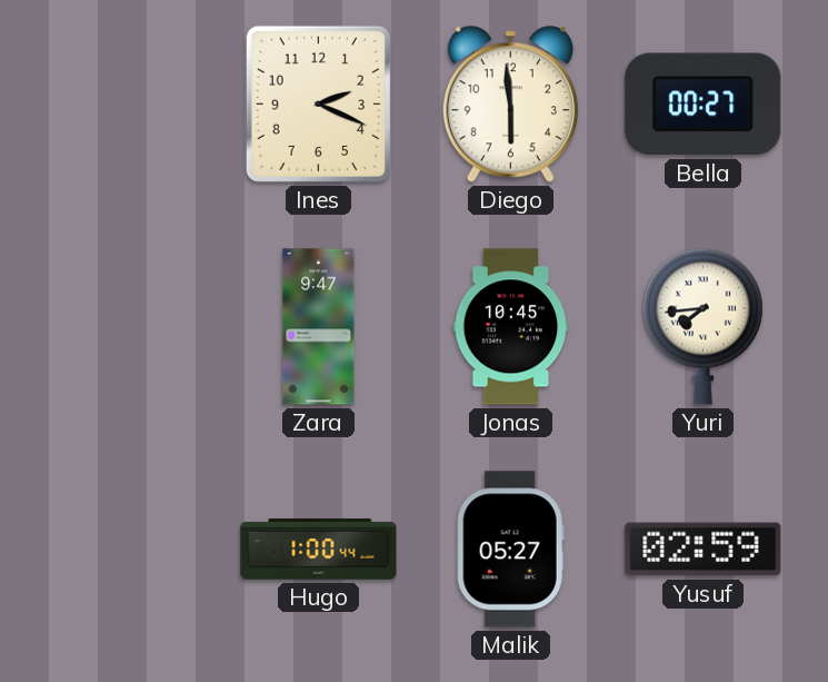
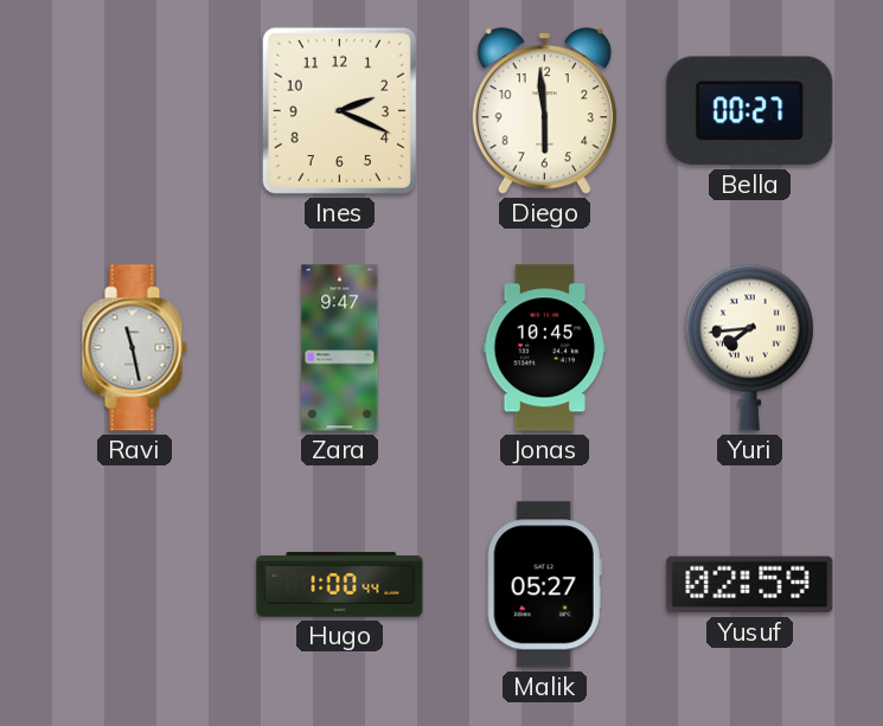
Ravi: none -> 11:28
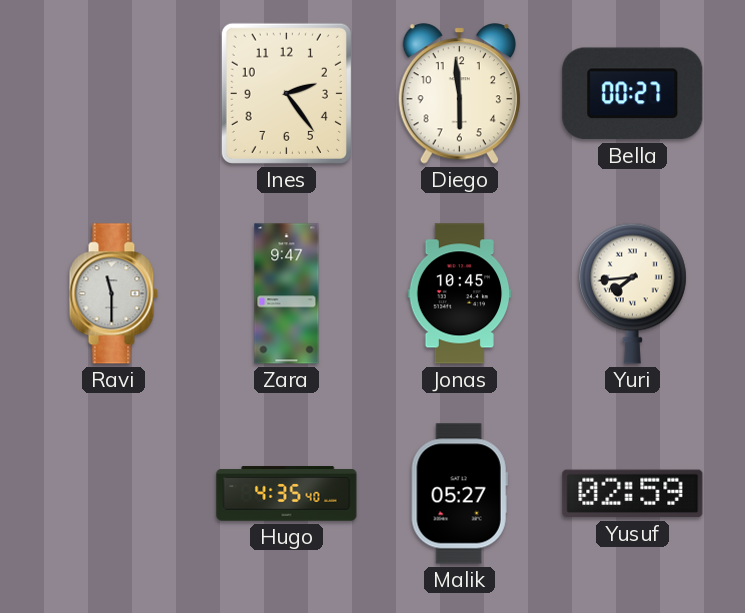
Ines: 2:19 -> 2:24
Ravi: 11:28 -> 11:30
Hugo: 1:00 -> 4:35
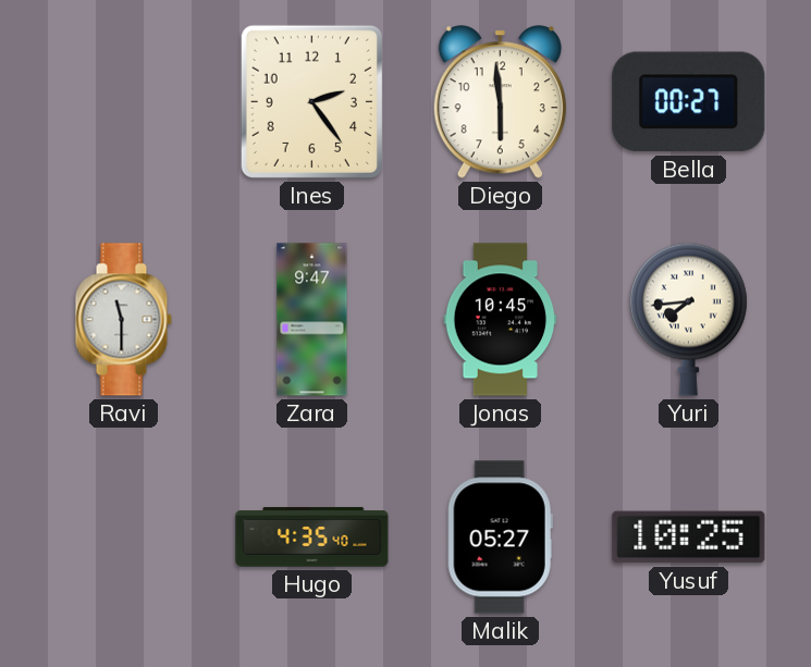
Yusuf: 02:59 -> 10:25
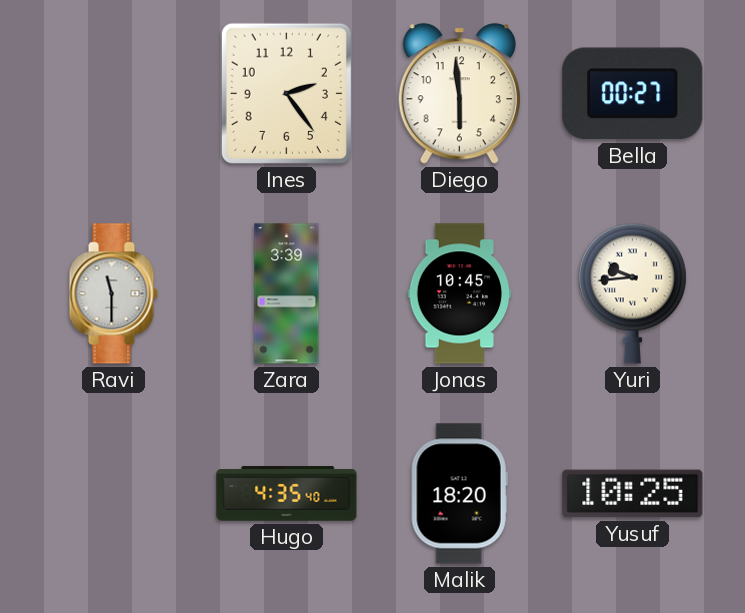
Zara: 9:47 -> 3:39
Yuri: 7:44 -> 9:44
Malik: 05:27 -> 18:20
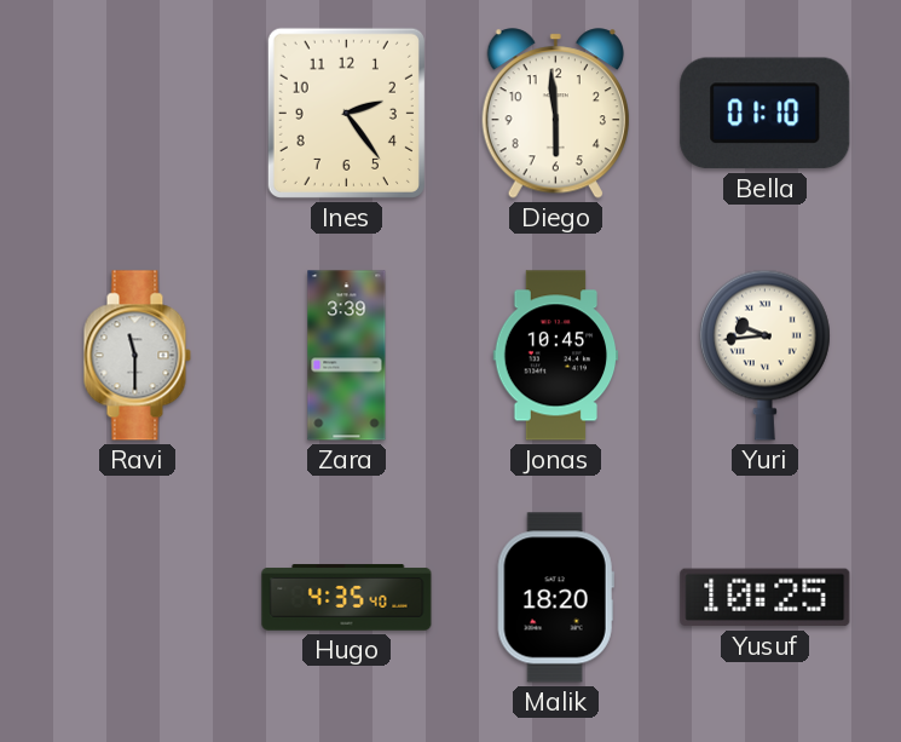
Bella: 00:27 -> 01:10
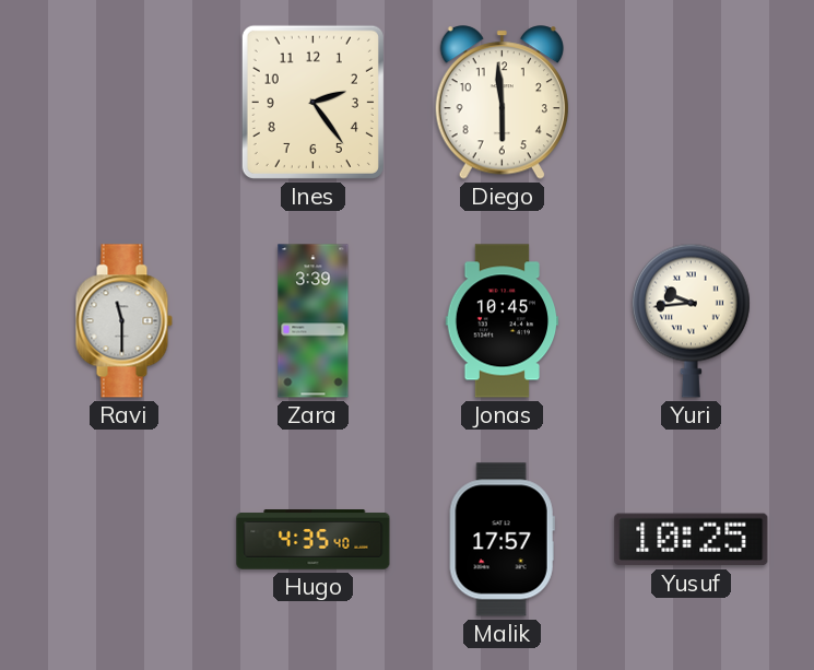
Bella: 01:10 -> none
Malik: 18:20 -> 17:57
